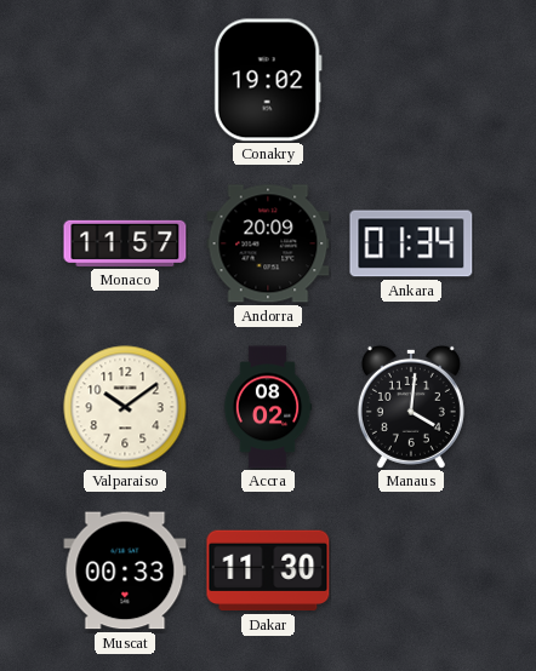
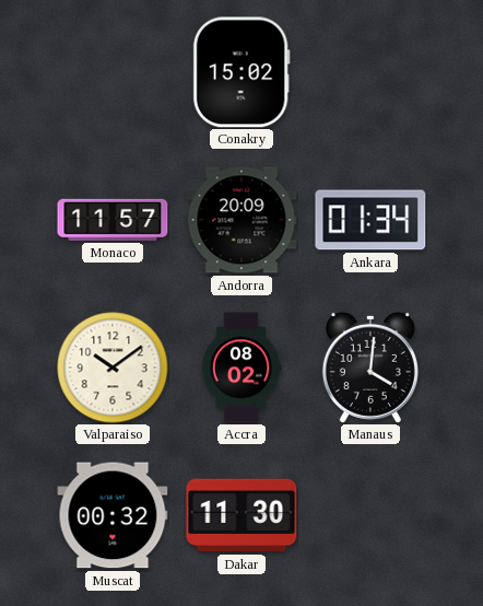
Conakry: 19:02 -> 15:02
Muscat: 00:33 -> 00:32
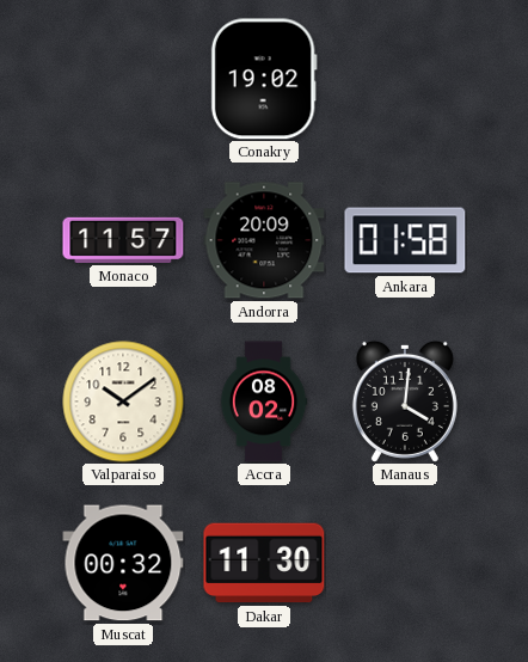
Conakry: 15:02 -> 19:02
Ankara: 01:34 -> 01:58
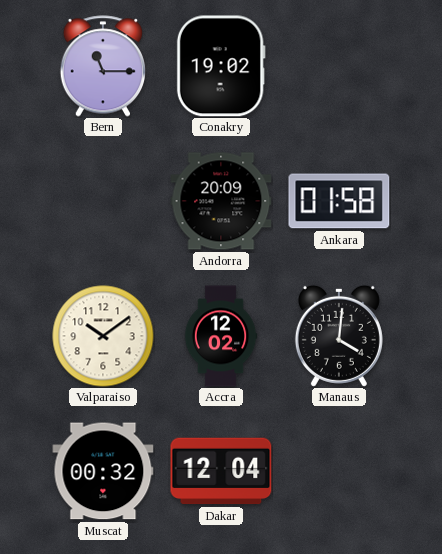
Bern: none -> 11:15
Monaco: 11:57 -> none
Accra: 08:02 -> 12:02
Dakar: 11:30 -> 12:04
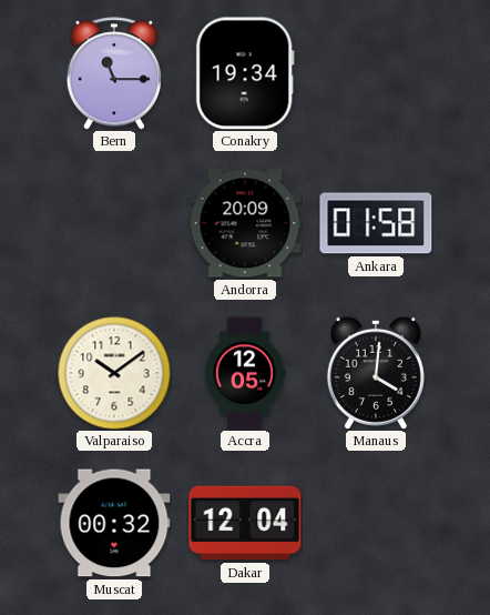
Conakry: 19:02 -> 19:34
Accra: 12:02 -> 12:05
